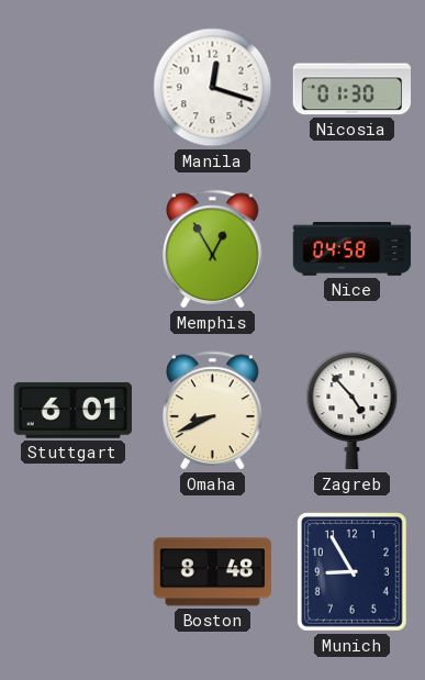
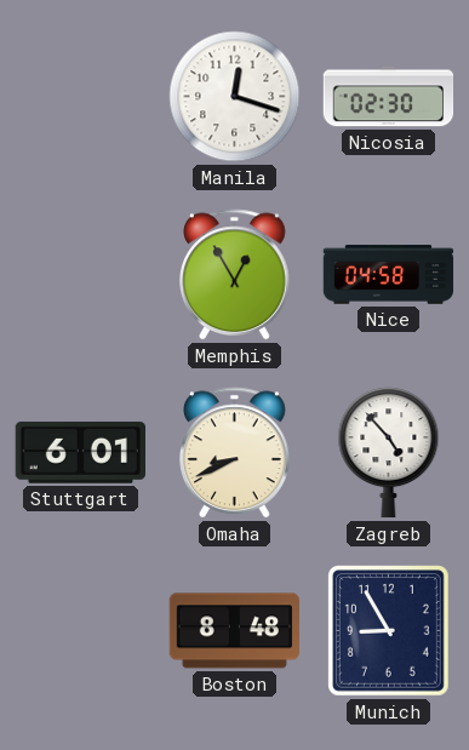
Nicosia: 01:30 -> 02:30
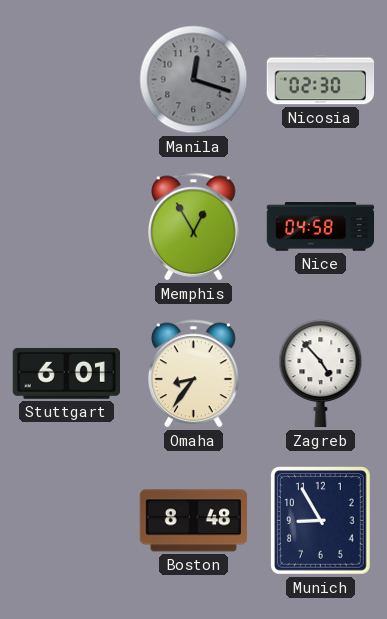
Manila dial: white -> grey
Omaha: 8:41 -> 8:36
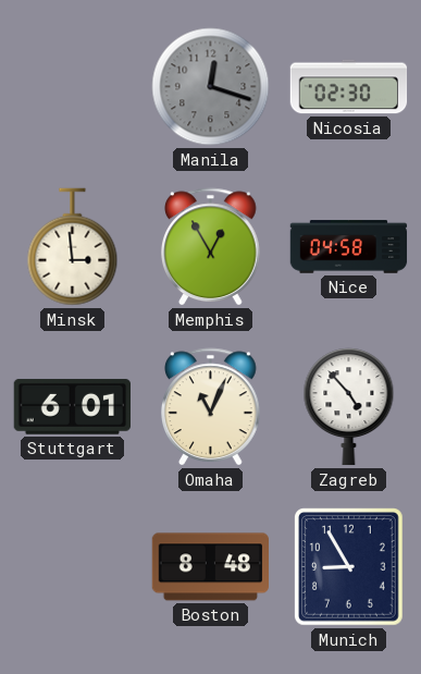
Minsk: none -> 2:59
Omaha: 8:36 -> 11:04
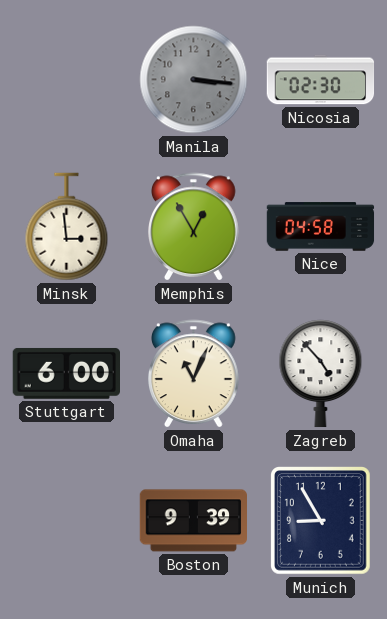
Manila: 12:18 -> 3:16
Stuttgart: 6:01 -> 6:00
Boston: 8:48 -> 9:39
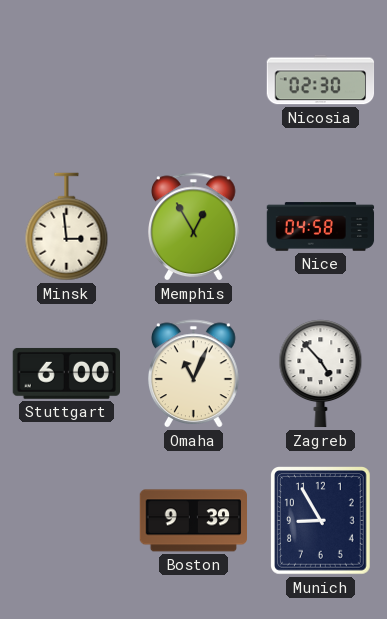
Manila: 3:16 -> none
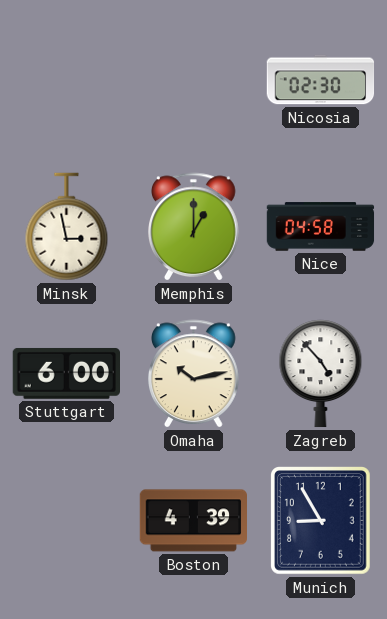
Minsk: 2:59 -> 2:58
Memphis: 12:55 -> 1:00
Omaha: 11:04 -> 10:13
Boston: 9:39 -> 4:39
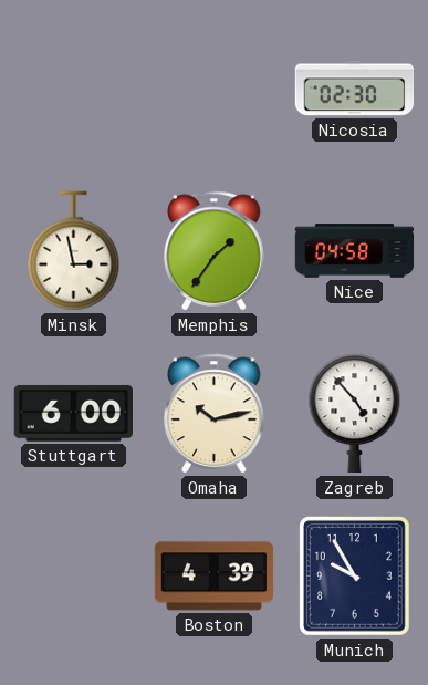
Memphis: 1:00 -> 1:36
Munich: 8:55 -> 9:55
